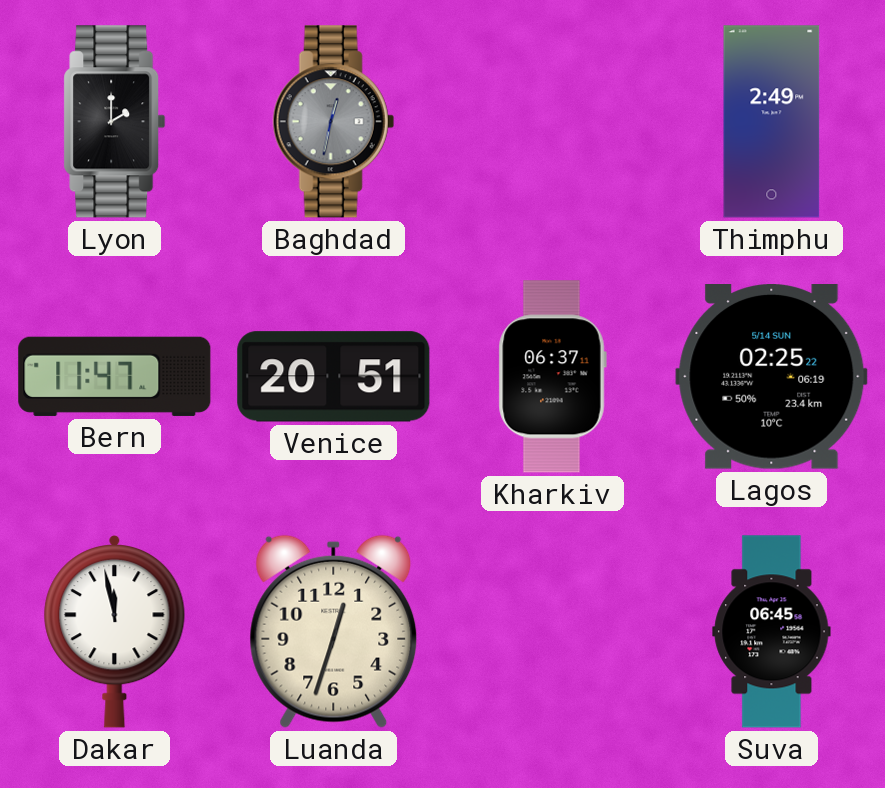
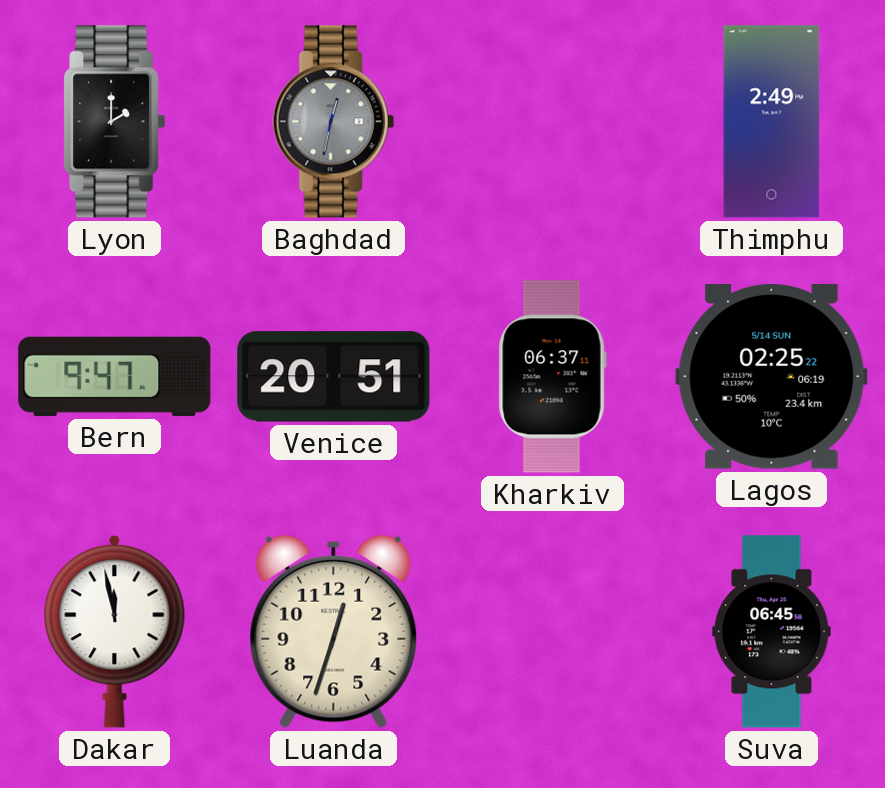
Bern: 11:47 -> 9:47
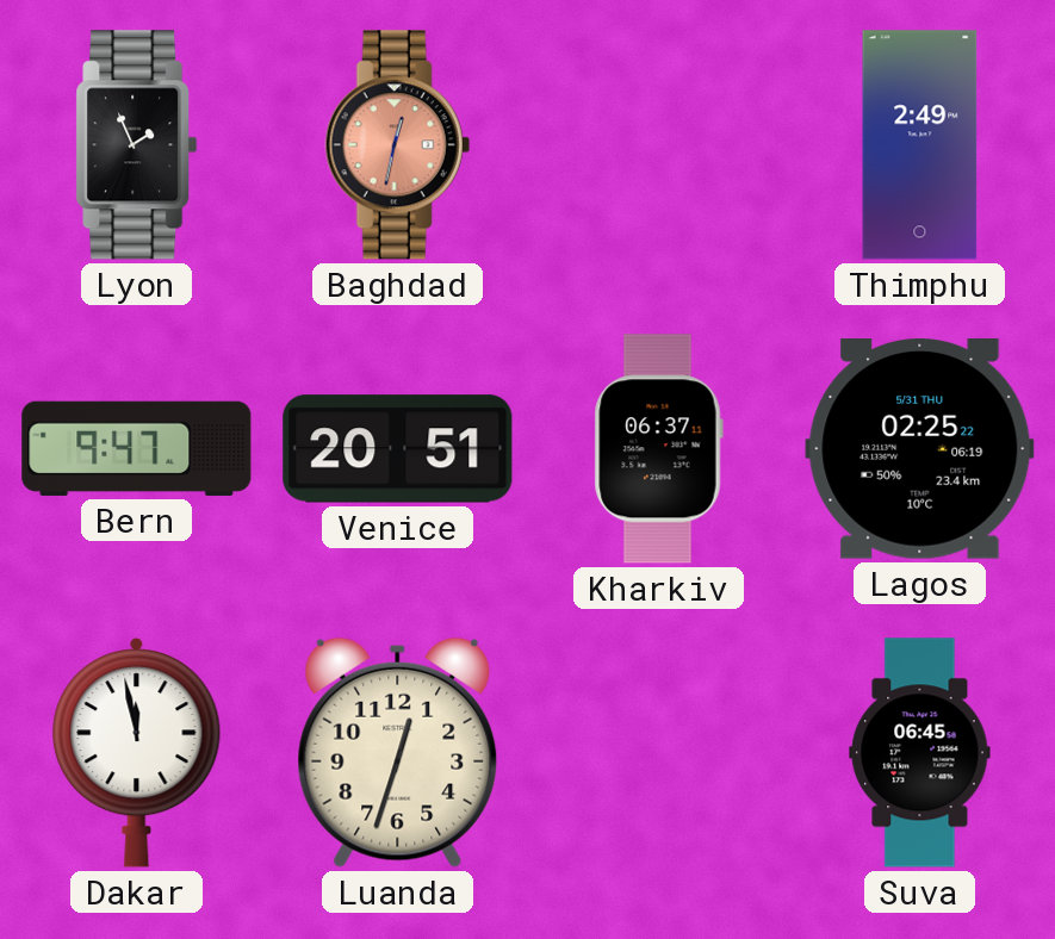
Lyon: 2:00 -> 1:56
Baghdad dial: grey -> salmon
Lagos date: 5/14 SUN -> 5/31 THU
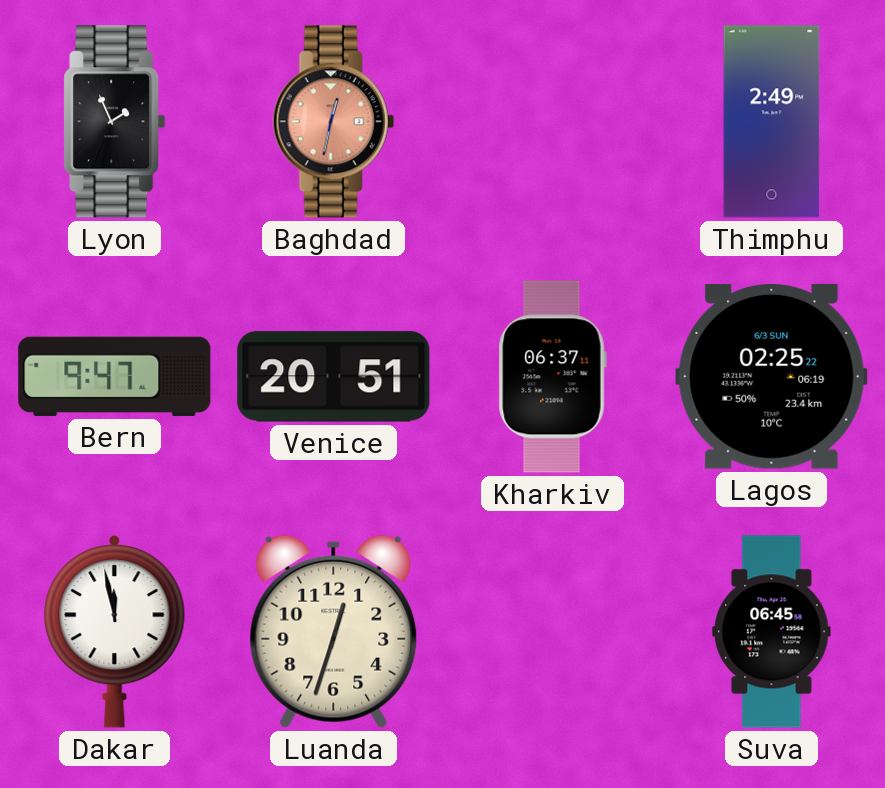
Lagos date: 5/31 THU -> 6/3 SUN
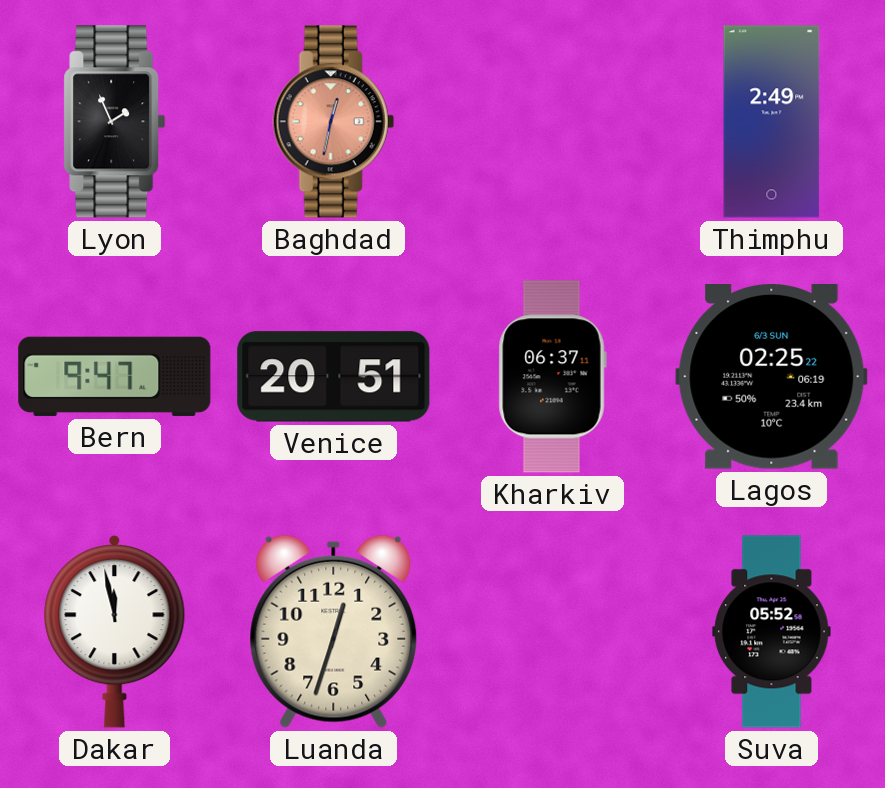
Suva: 06:45 -> 05:52
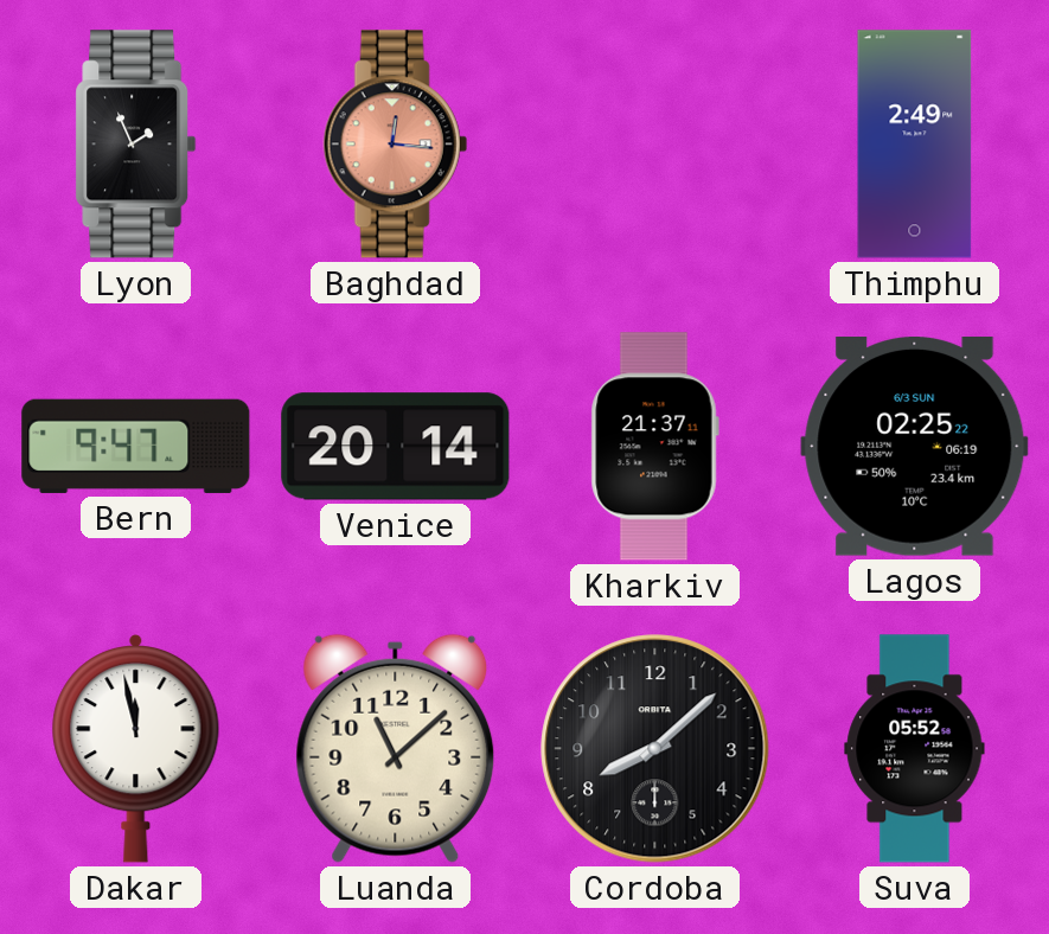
Baghdad: 12:32 -> 12:16
Venice: 20:51 -> 20:14
Kharkiv: 06:37 -> 21:37
Luanda: 12:33 -> 11:08
Cordoba: none -> 8:08
